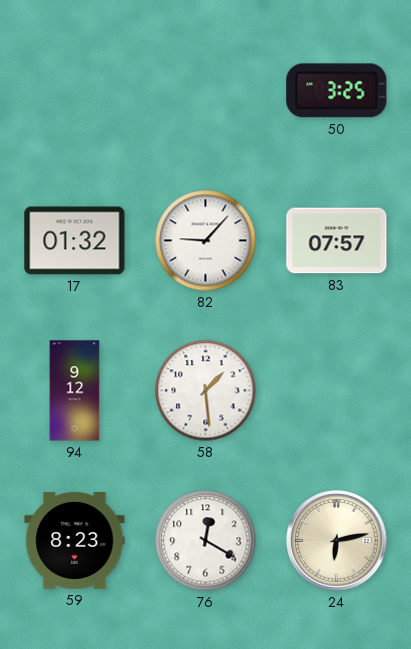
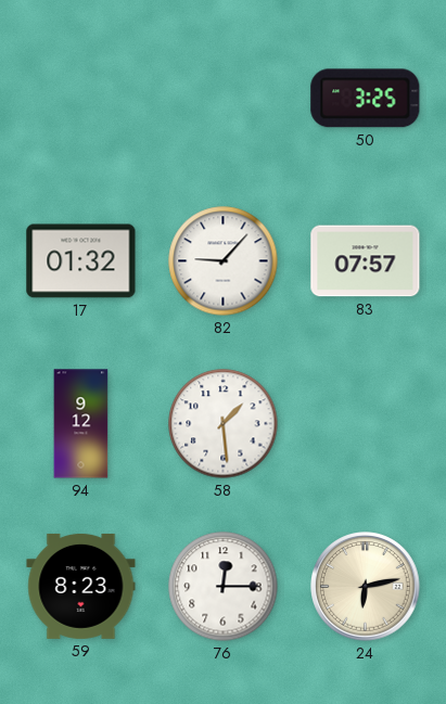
76: 12:20 -> 12:15
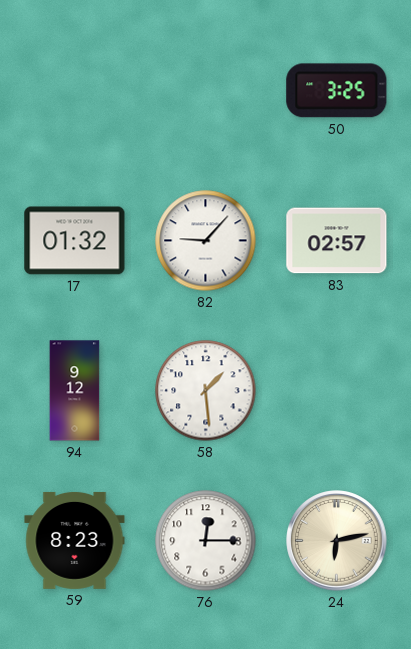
83: 07:57 -> 02:57
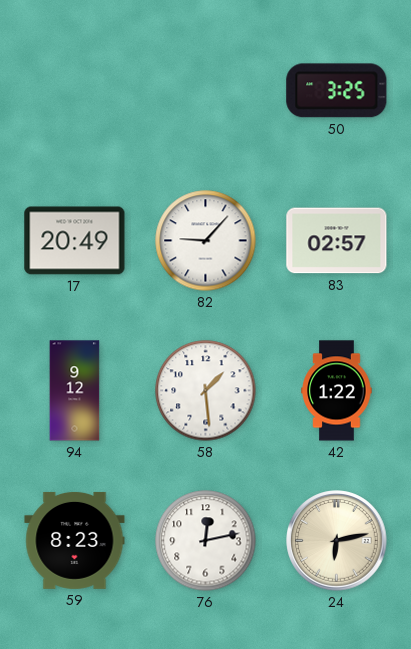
17: 01:32 -> 20:49
42: none -> 1:22
76: 12:15 -> 12:13
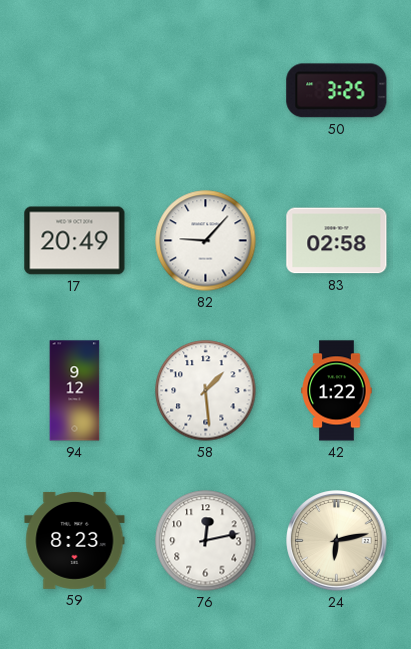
83: 02:57 -> 02:58
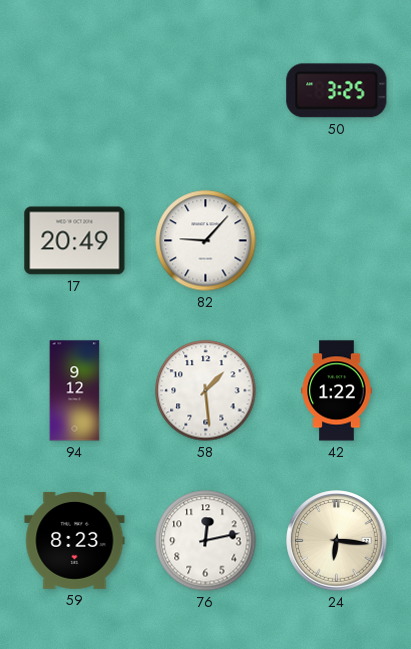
83: 02:58 -> none
24: 6:13 -> 6:16
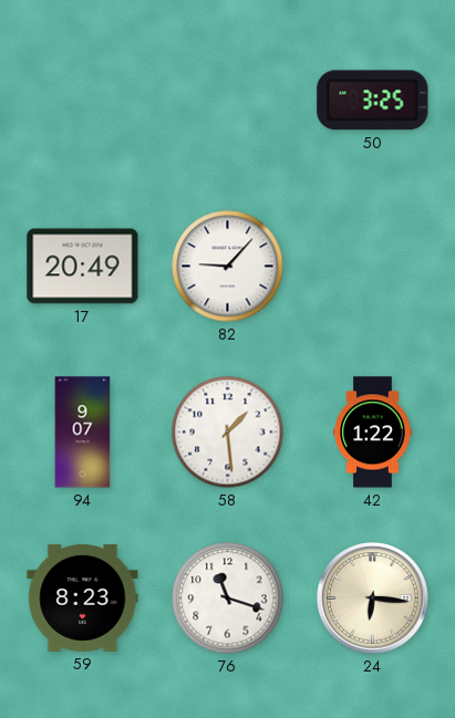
94: 9:12 -> 9:07
76: 12:13 -> 11:18
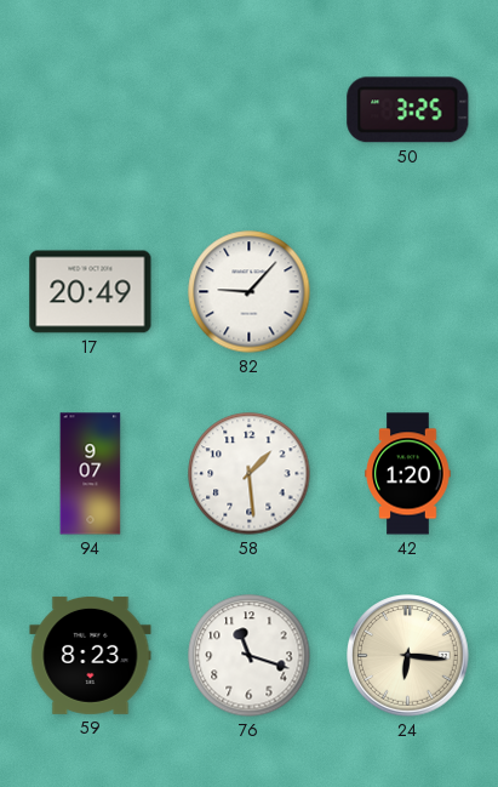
42: 1:22 -> 1:20
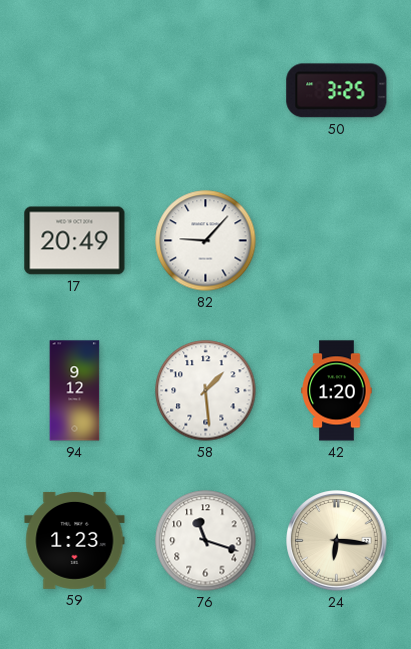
94: 9:07 -> 9:12
59: 8:23 -> 1:23
